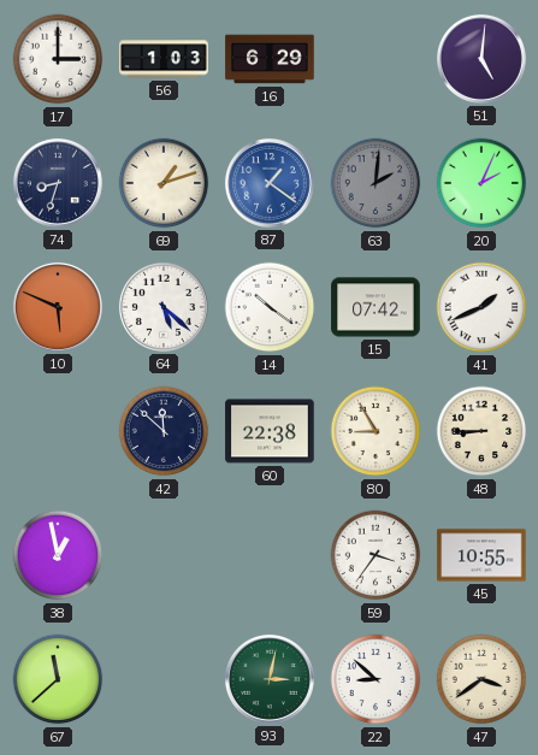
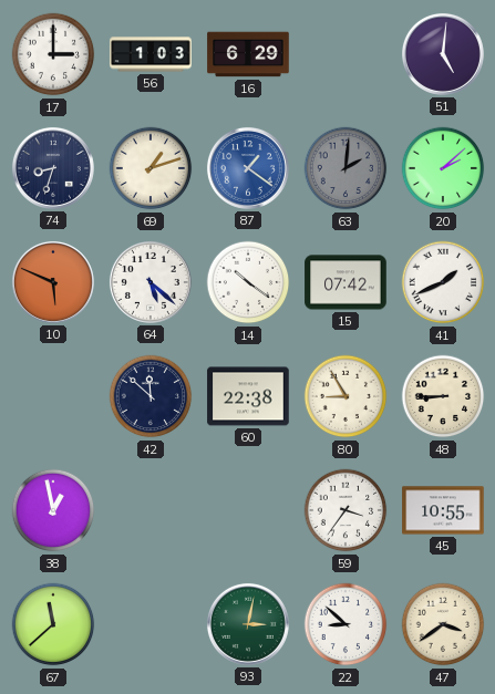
20: 2:04 -> 2:08
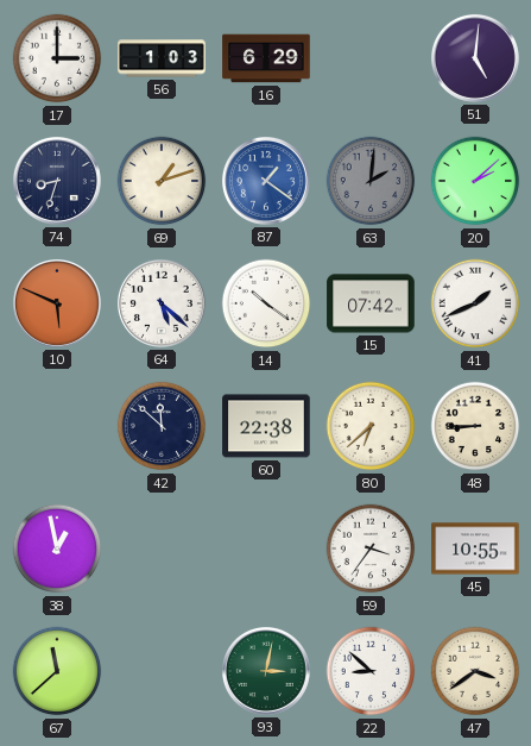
80: 8:55 -> 6:38
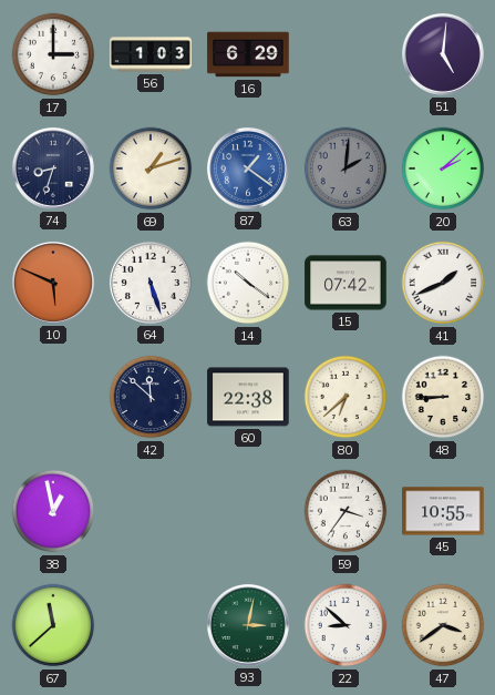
64: 5:22 -> 5:27
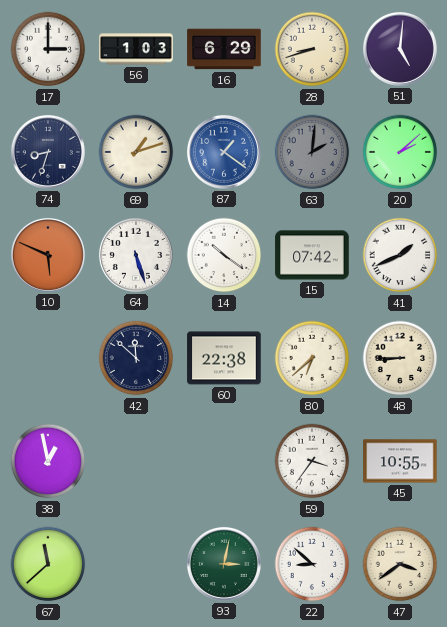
28: none -> 8:42
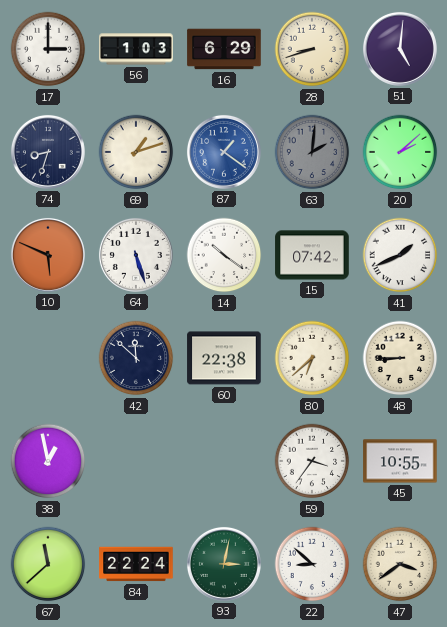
84: none -> 22:24
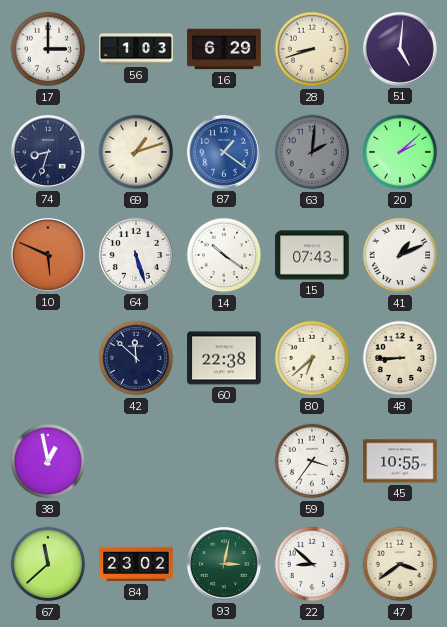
15: 07:42 -> 07:43
41: 1:41 -> 1:11
84: 22:24 -> 23:02
